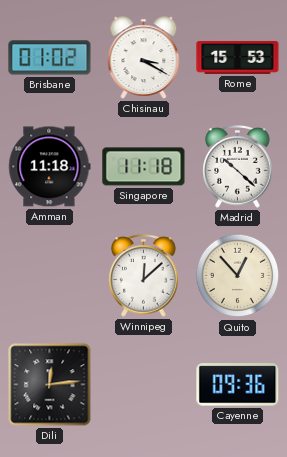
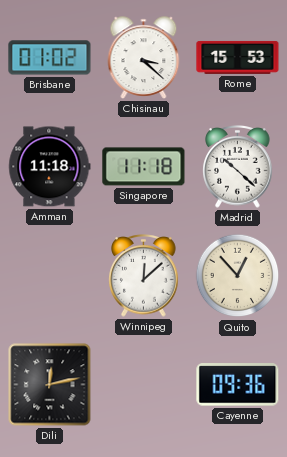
Chisinau: 3:20 -> 3:22
Dili: 12:14 -> 12:13
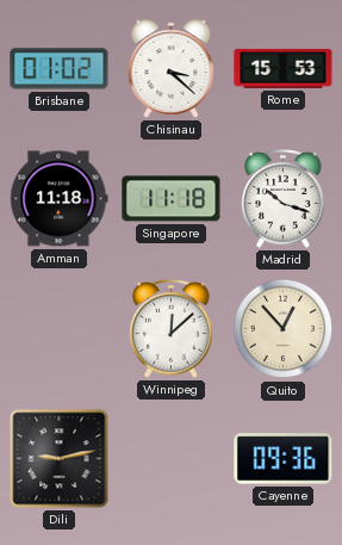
Madrid: 10:22 -> 10:18
Dili: 12:13 -> 9:13
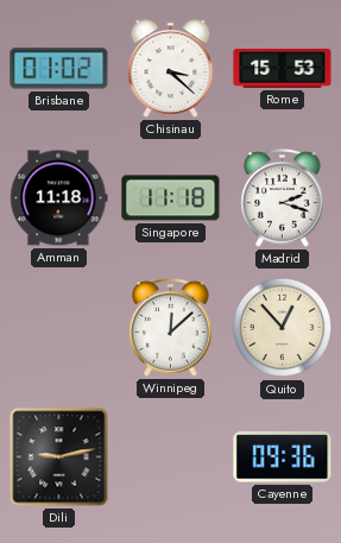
Madrid: 10:18 -> 2:18
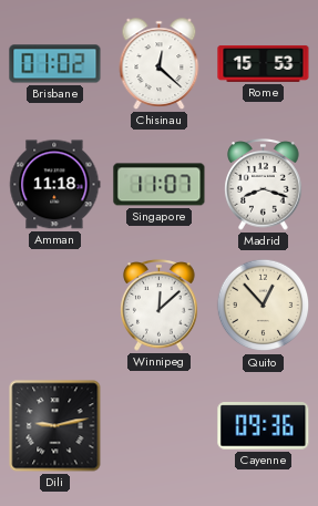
Chisinau: 3:22 -> 12:22
Singapore: 11:18 -> 11:07
Madrid: 2:18 -> 8:18
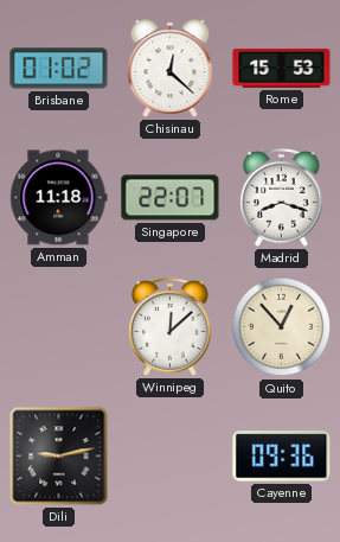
Singapore: 11:07 -> 22:07
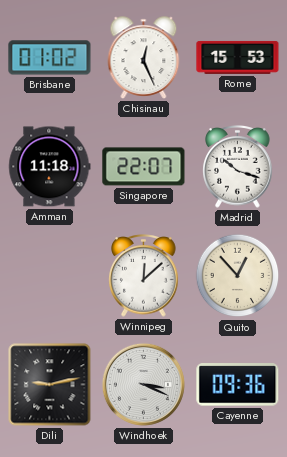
Chisinau: 12:22 -> 12:26
Madrid: 8:18 -> 10:18
Windhoek: none -> 3:19
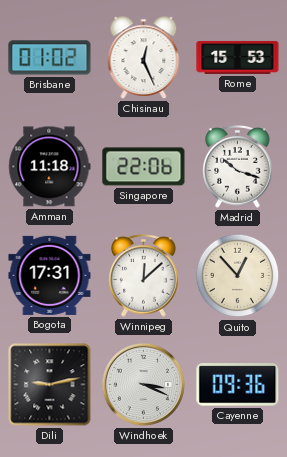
Singapore: 22:07 -> 22:06
Bogota: none -> 17:31
